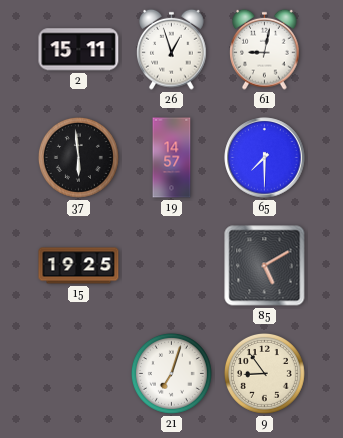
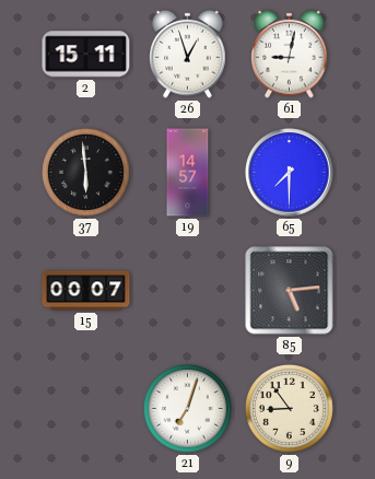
15: 19:25 -> 00:07
85: 5:10 -> 5:14
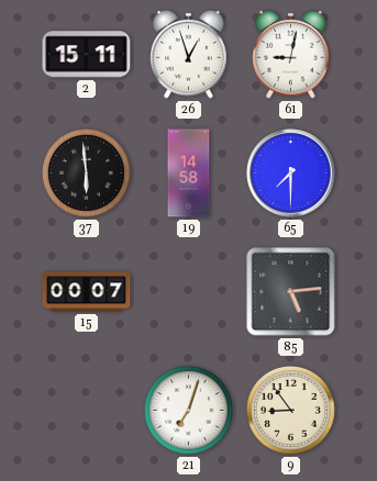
19: 14:57 -> 14:58
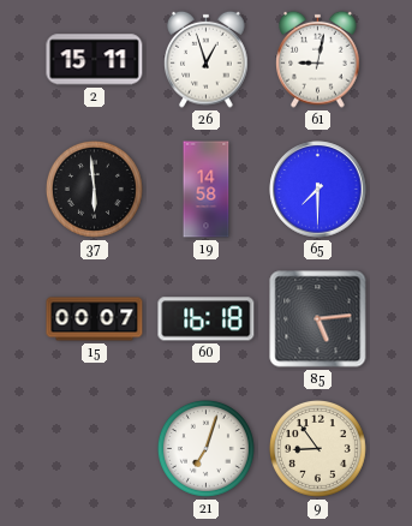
60: none -> 16:18
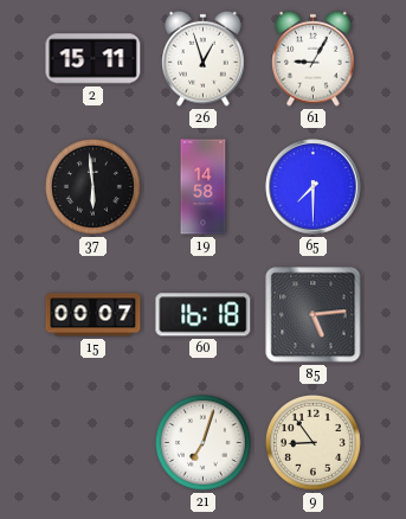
61: 9:02 -> 9:05
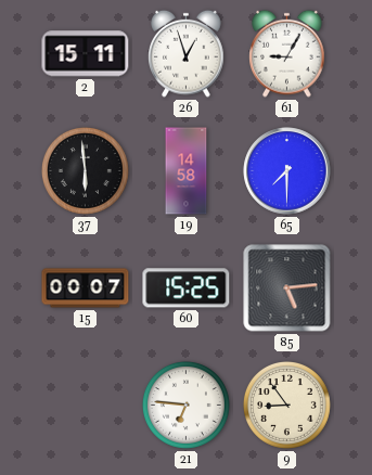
60: 16:18 -> 15:25
21: 7:03 -> 6:46
